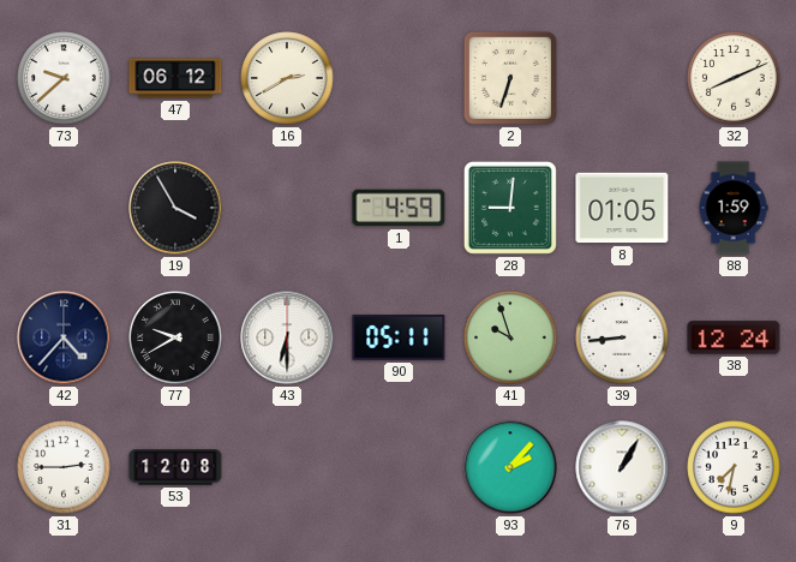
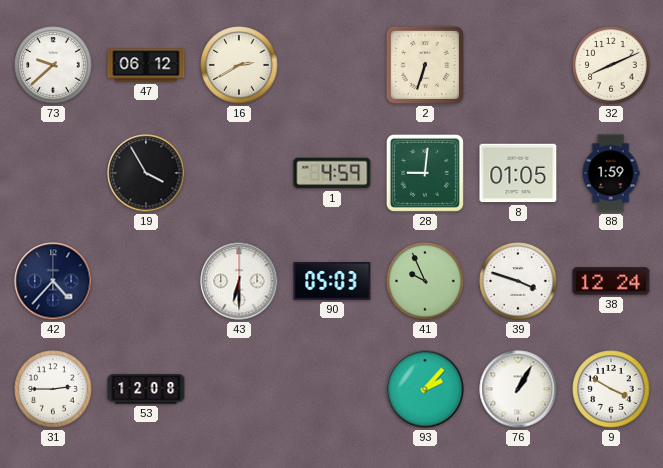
77: 9:40 -> none
90: 05:11 -> 05:03
41: 9:57 -> 9:56
39: 8:44 -> 3:48
9: 7:32 -> 3:50
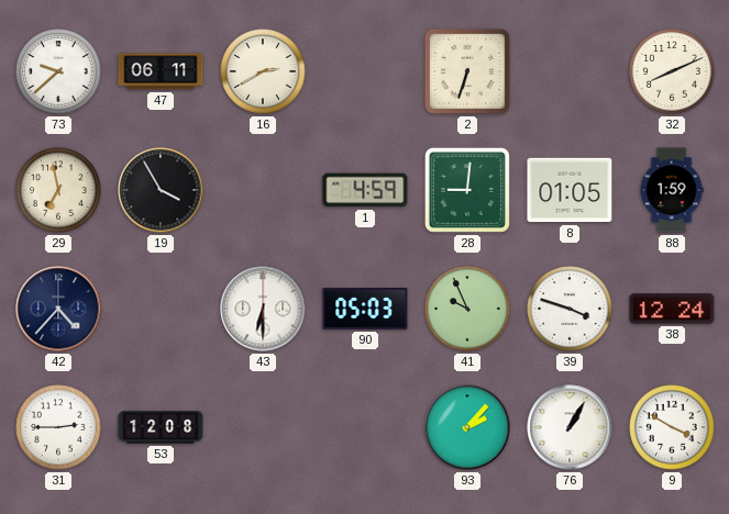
47: 06:12 -> 06:11
29: none -> 6:58
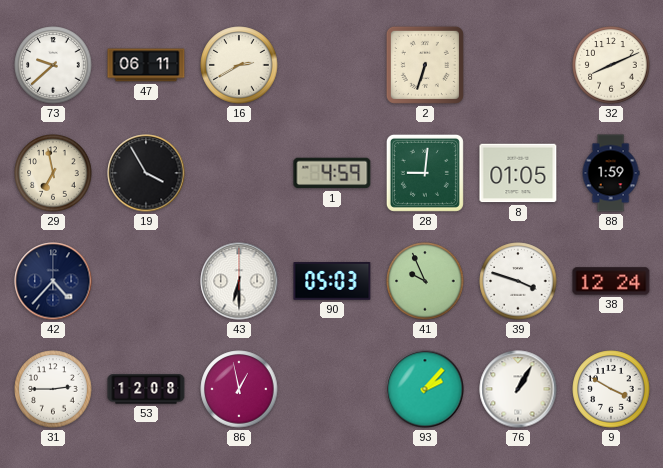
86: none -> 12:58
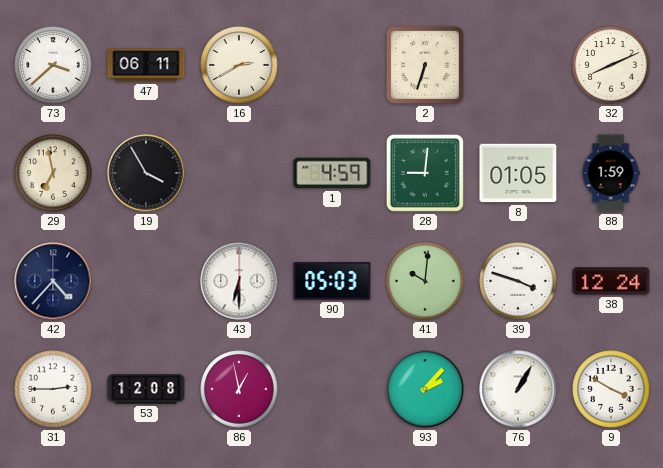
73: 9:38 -> 3:38
41: 9:56 -> 10:01
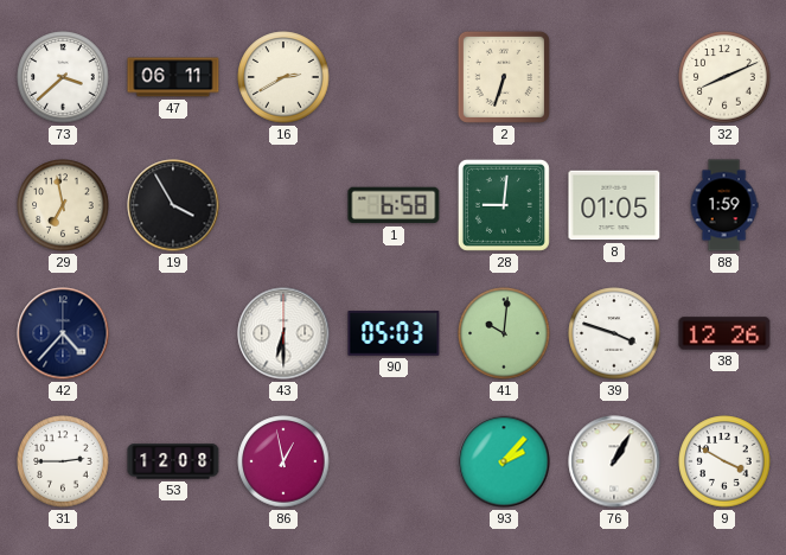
1: 4:59 -> 6:58
38: 12:24 -> 12:26
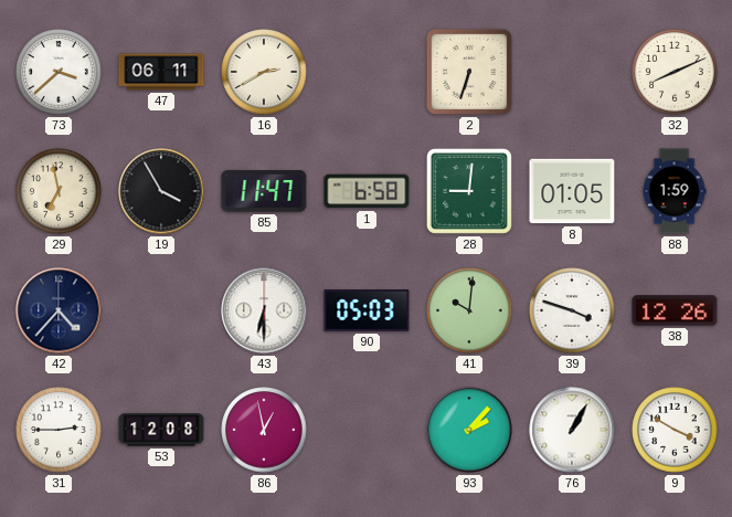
85: none -> 11:47
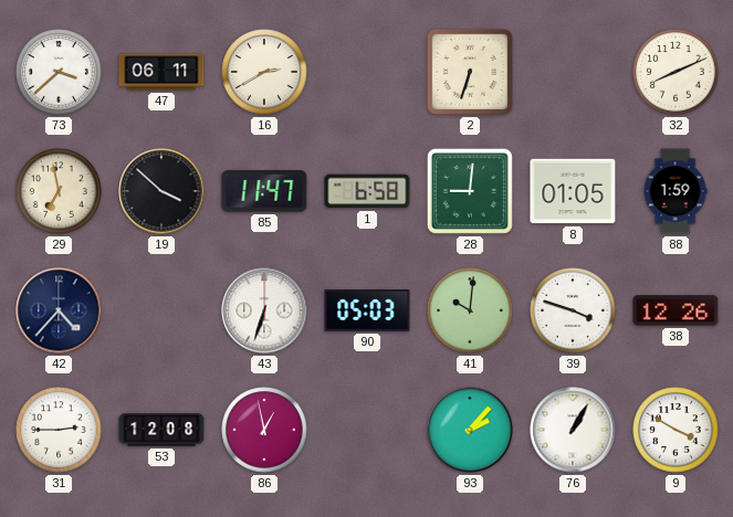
19: 3:55 -> 3:52
43: 6:30 -> 6:33
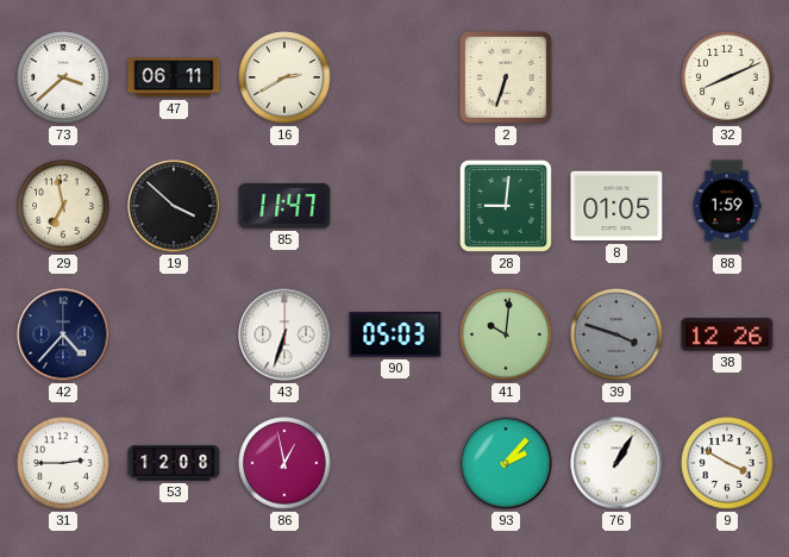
1: 6:58 -> none
39 dial: white -> grey
